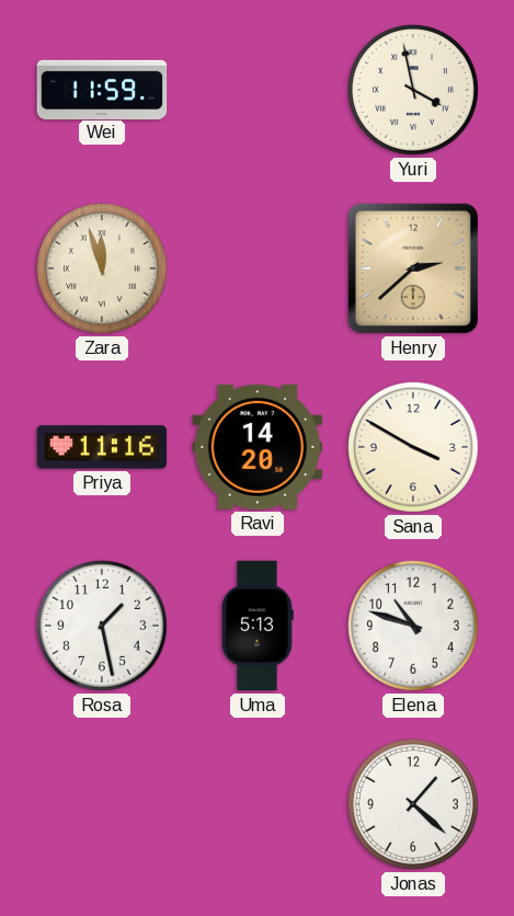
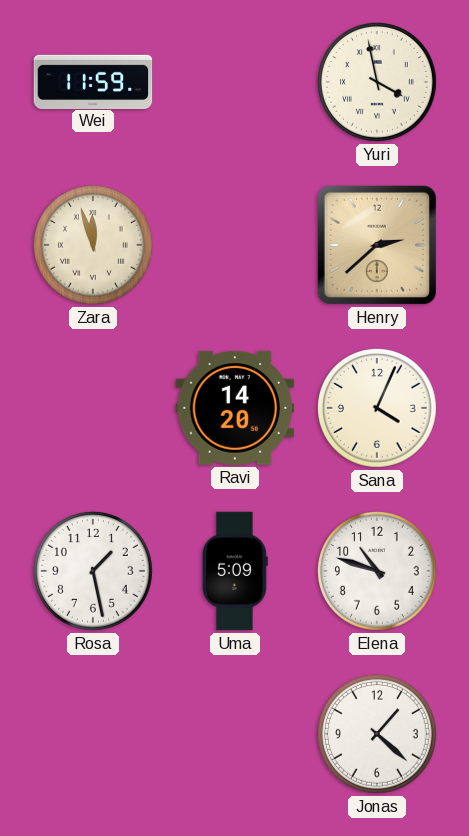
Priya: 11:16 -> none
Sana: 3:50 -> 4:04
Uma: 5:13 -> 5:09
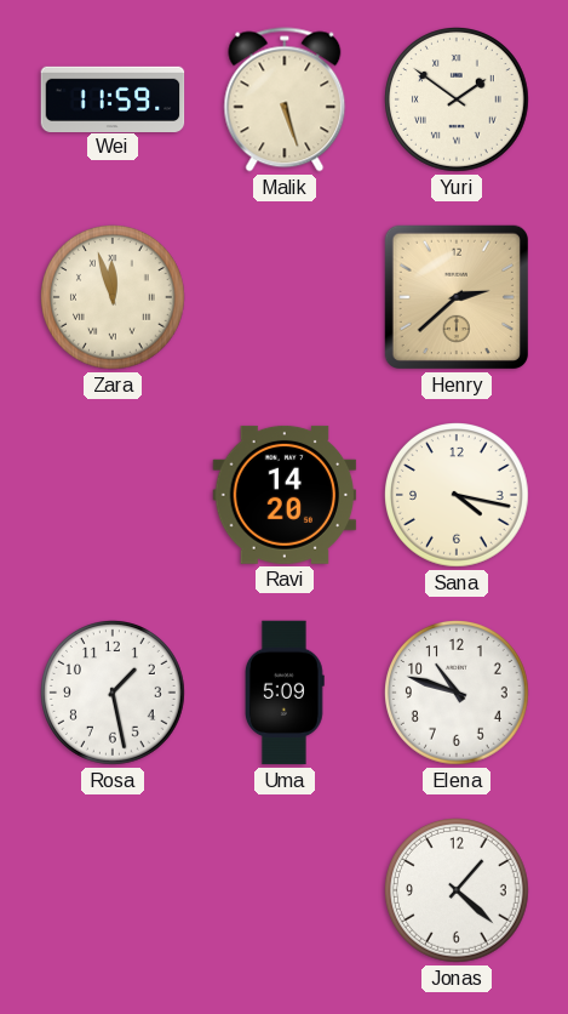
Malik: none -> 5:27
Yuri: 3:58 -> 1:51
Sana: 4:04 -> 4:17
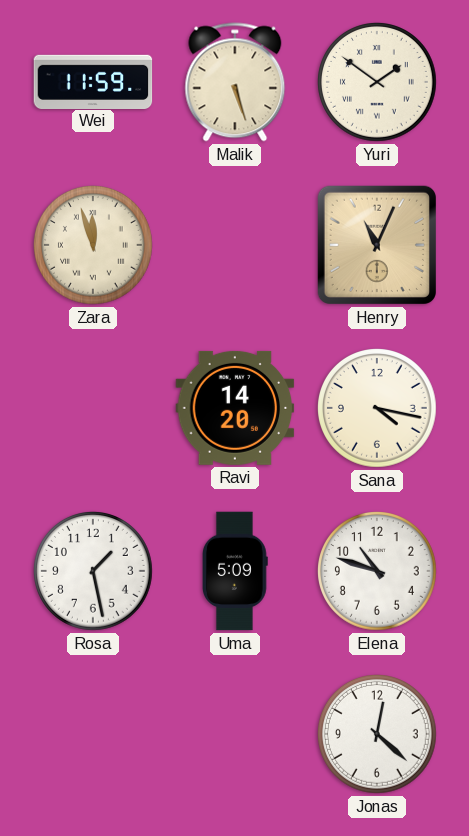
Henry: 2:38 -> 11:04
Jonas: 1:22 -> 12:22
